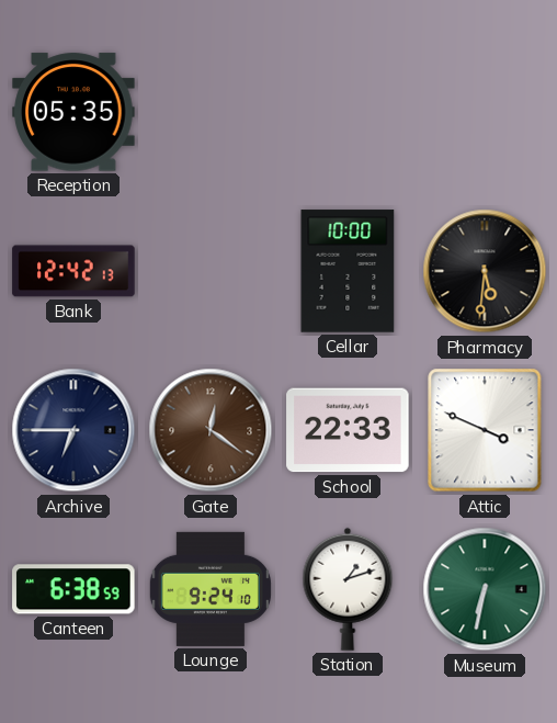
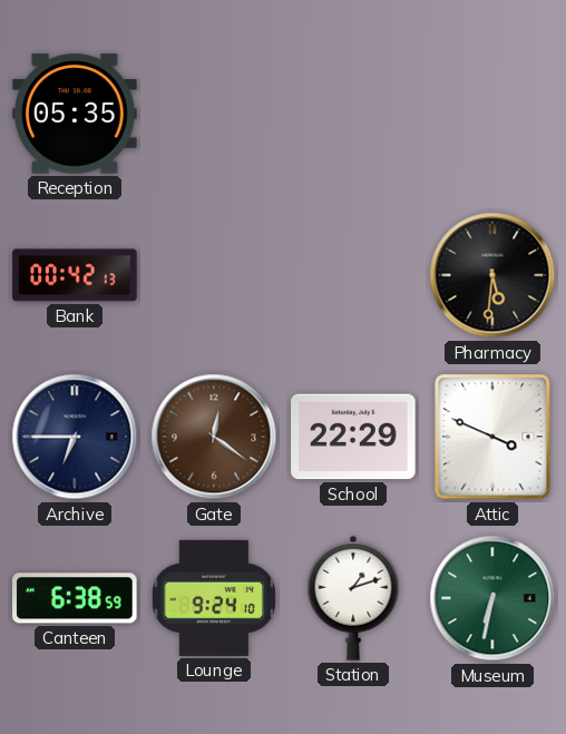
Bank: 12:42 -> 00:42
Cellar: 10:00 -> none
School: 22:33 -> 22:29
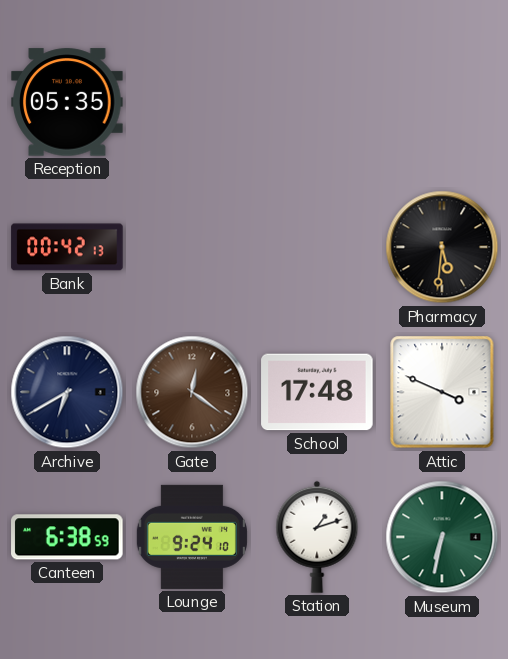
Archive: 6:45 -> 6:40
School: 22:29 -> 17:48
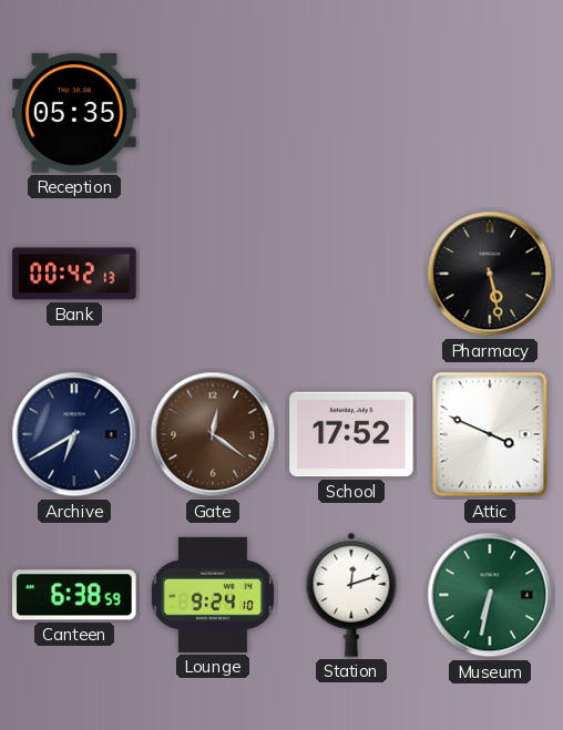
Pharmacy: 5:31 -> 5:28
School: 17:48 -> 17:52
Station: 1:12 -> 12:12
